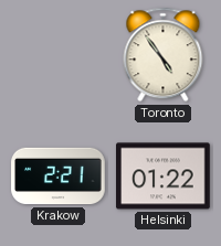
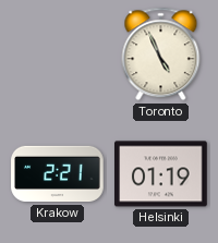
Toronto: 4:54 -> 4:56
Helsinki: 01:22 -> 01:19
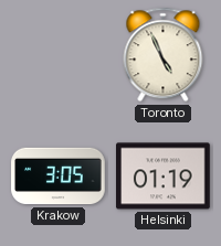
Krakow: 2:21 -> 3:05
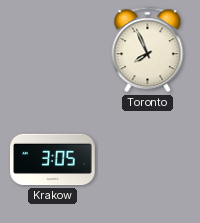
Toronto: 4:56 -> 7:56
Helsinki: 01:19 -> none
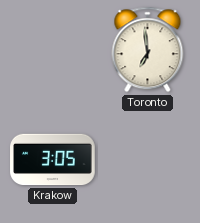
Toronto: 7:56 -> 6:59
